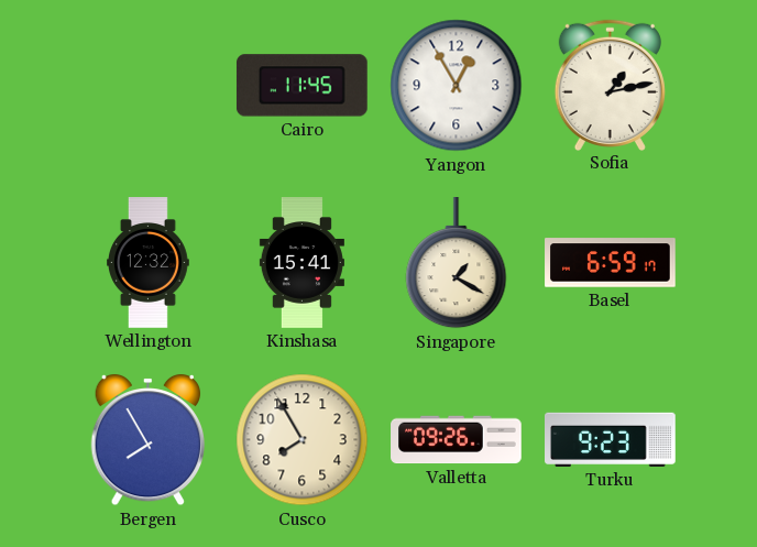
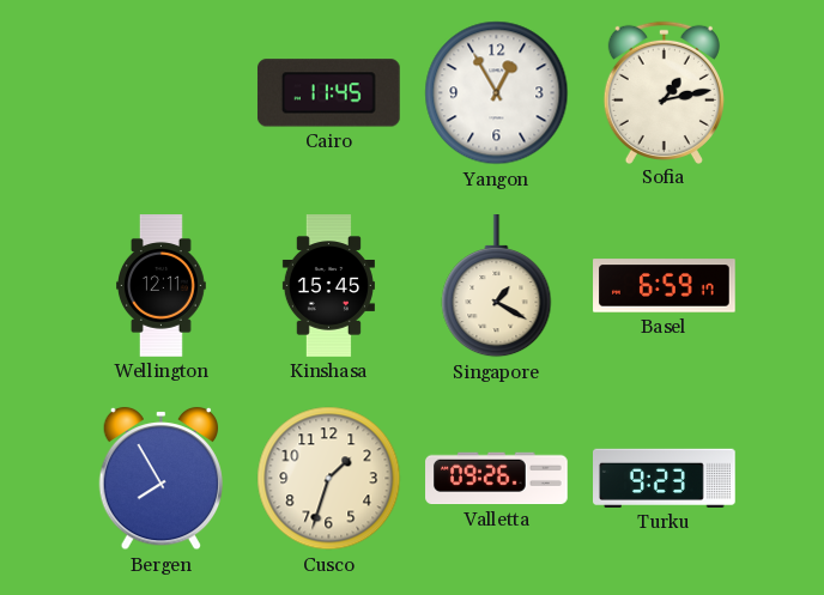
Wellington: 12:32 -> 12:11
Kinshasa: 15:41 -> 15:45
Cusco: 7:55 -> 1:33
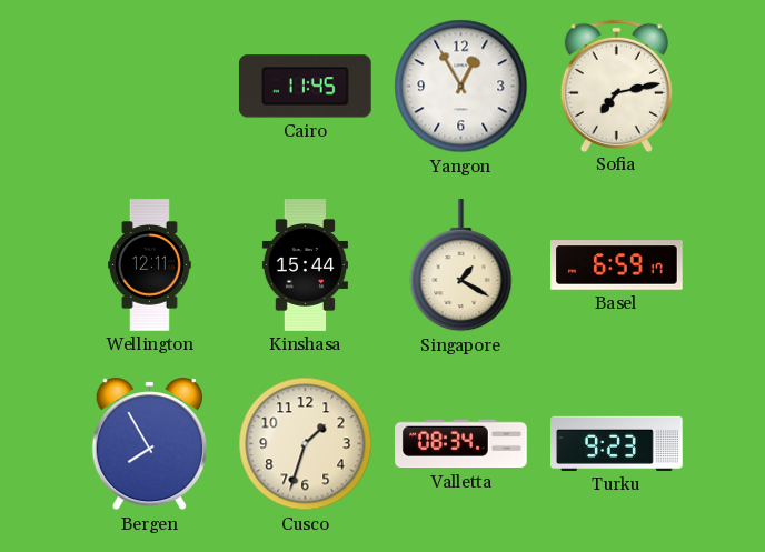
Sofia: 1:13 -> 7:13
Kinshasa: 15:45 -> 15:44
Valletta: 09:26 -> 08:34
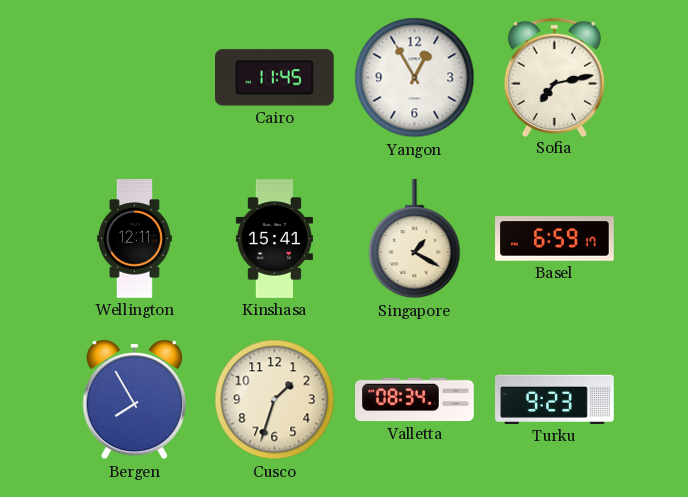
Kinshasa: 15:44 -> 15:41
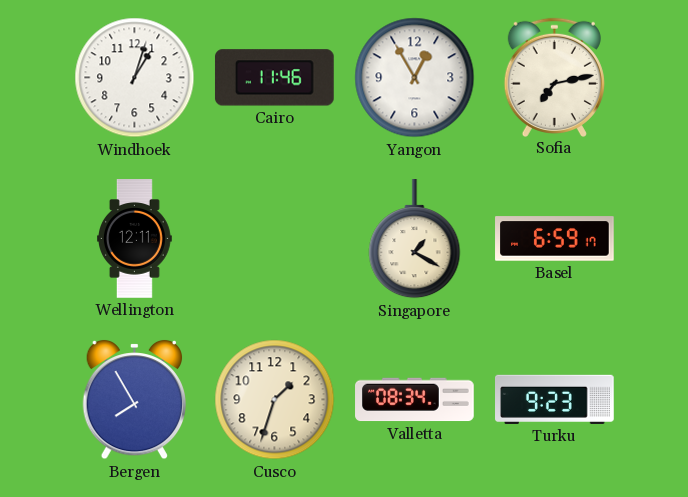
Windhoek: none -> 1:03
Cairo: 11:45 -> 11:46
Kinshasa: 15:41 -> none
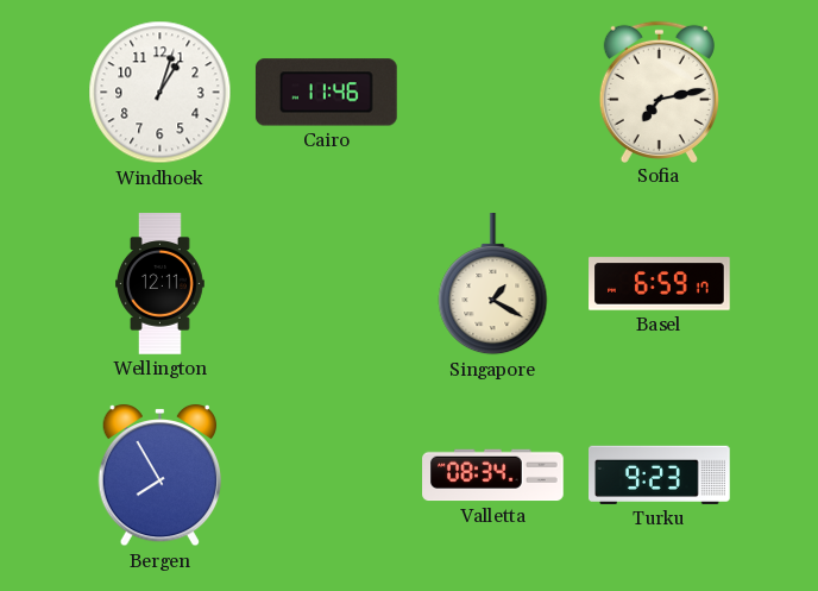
Yangon: 12:55 -> none
Cusco: 1:33 -> none
